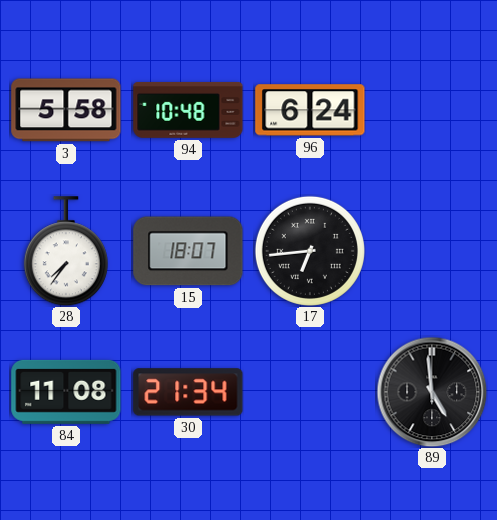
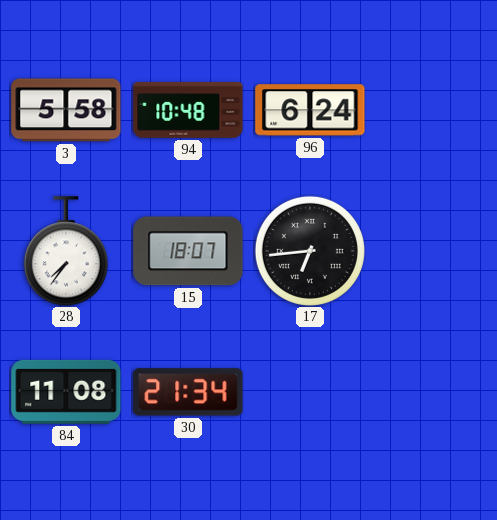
89: 4:59 -> none
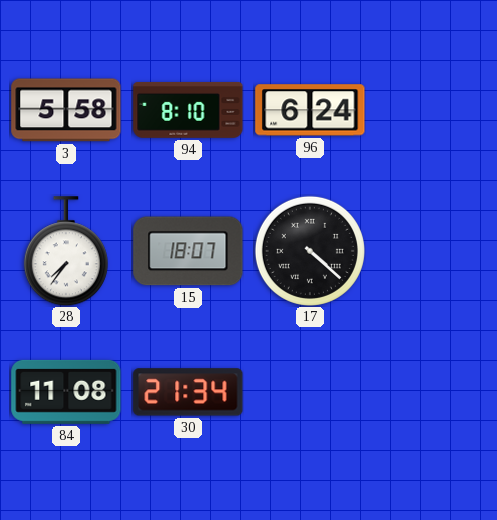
94: 10:48 -> 8:10
17: 6:44 -> 4:22
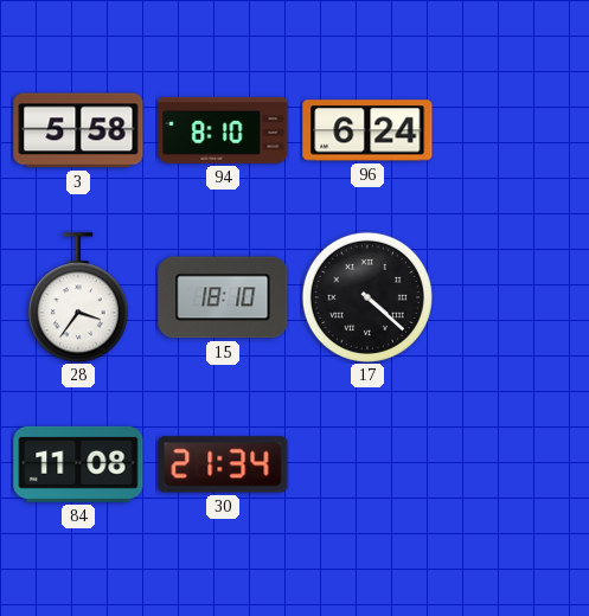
28: 7:36 -> 3:36
15: 18:07 -> 18:10
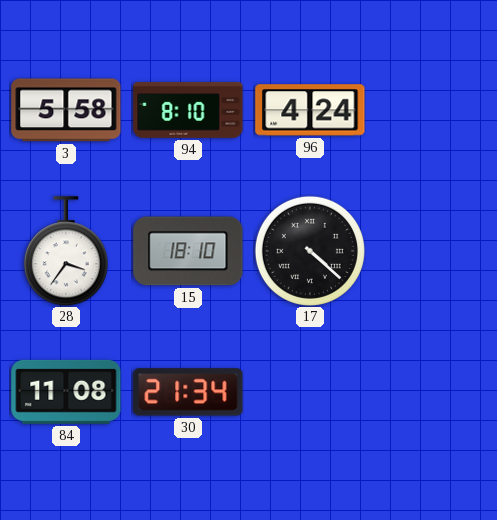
96: 6:24 -> 4:24
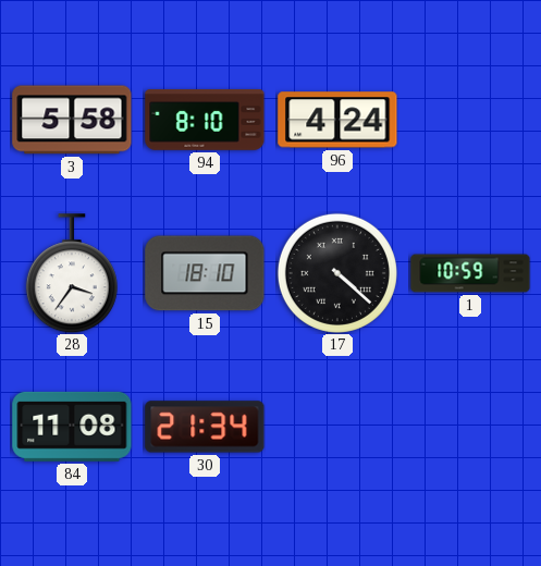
1: none -> 10:59
